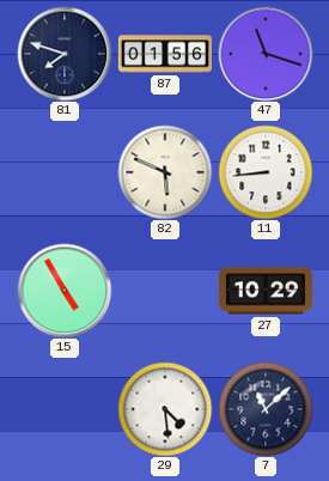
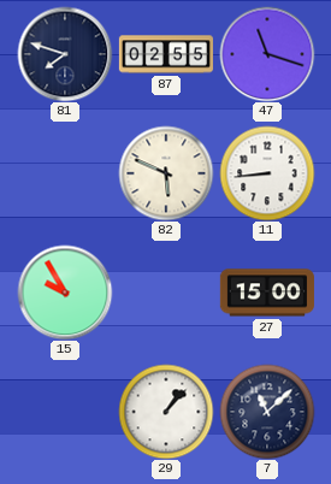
87: 01:56 -> 02:55
15: 4:55 -> 9:55
27: 10:29 -> 15:00
29: 4:29 -> 1:07
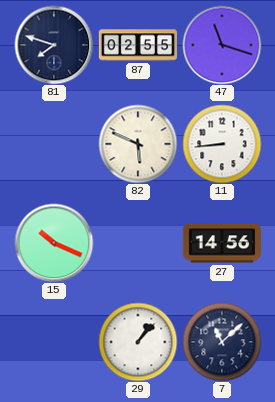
15: 9:55 -> 10:19
27: 15:00 -> 14:56
